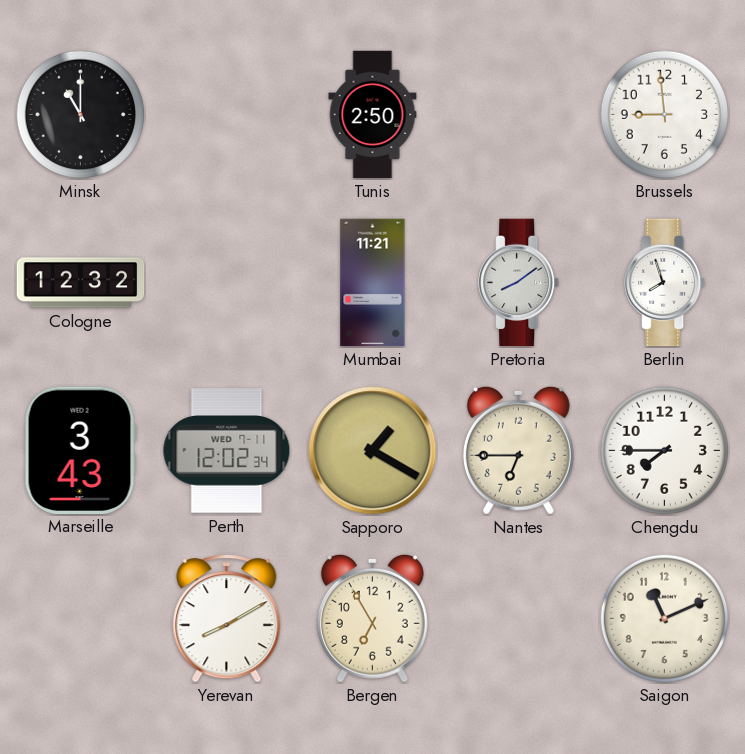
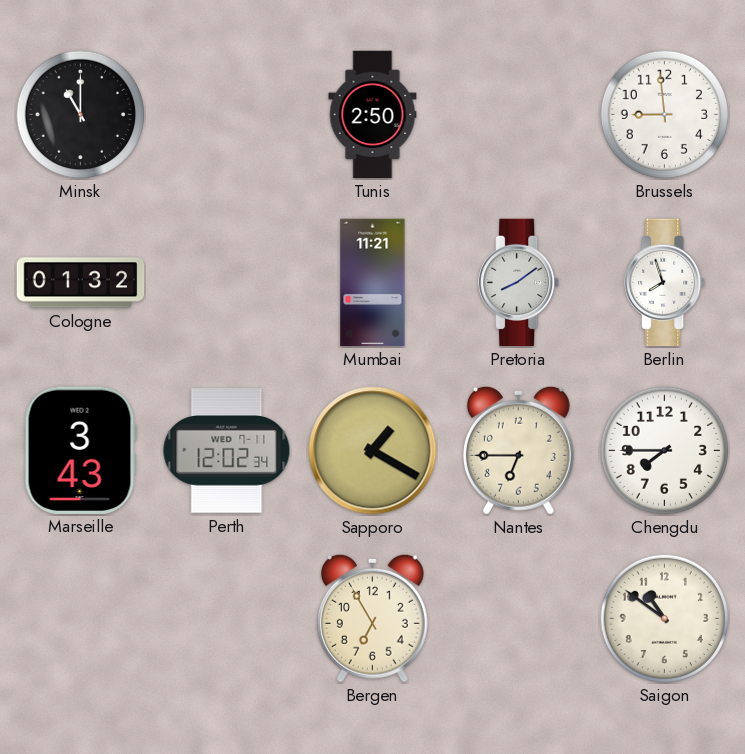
Cologne: 12:32 -> 01:32
Yerevan: 8:10 -> none
Saigon: 11:11 -> 10:51
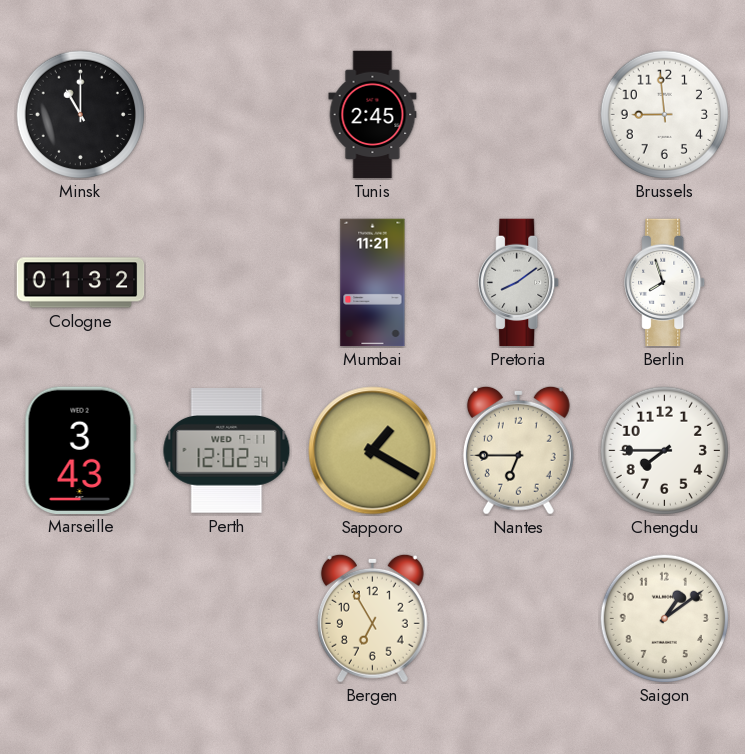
Tunis: 2:50 -> 2:45
Saigon: 10:51 -> 1:09
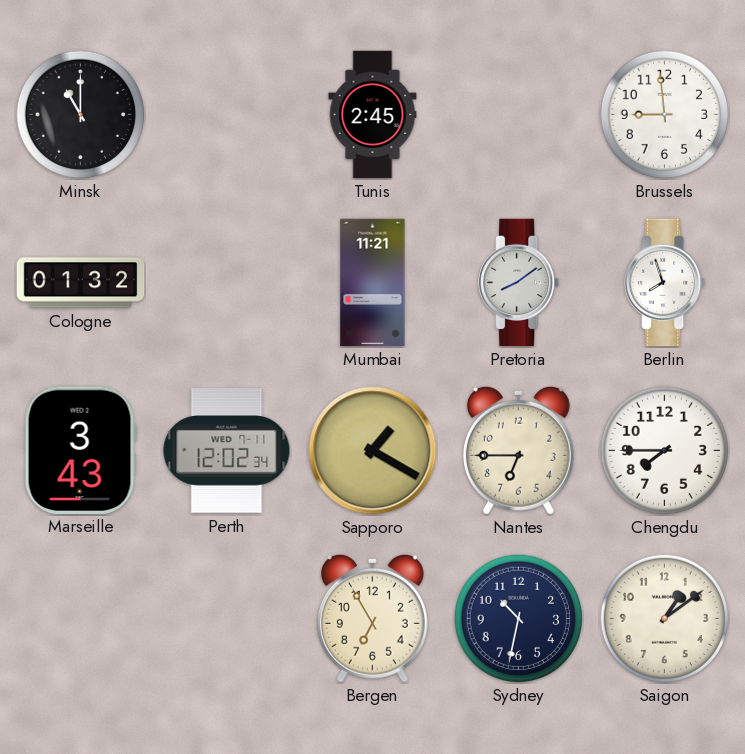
Sydney: none -> 10:32
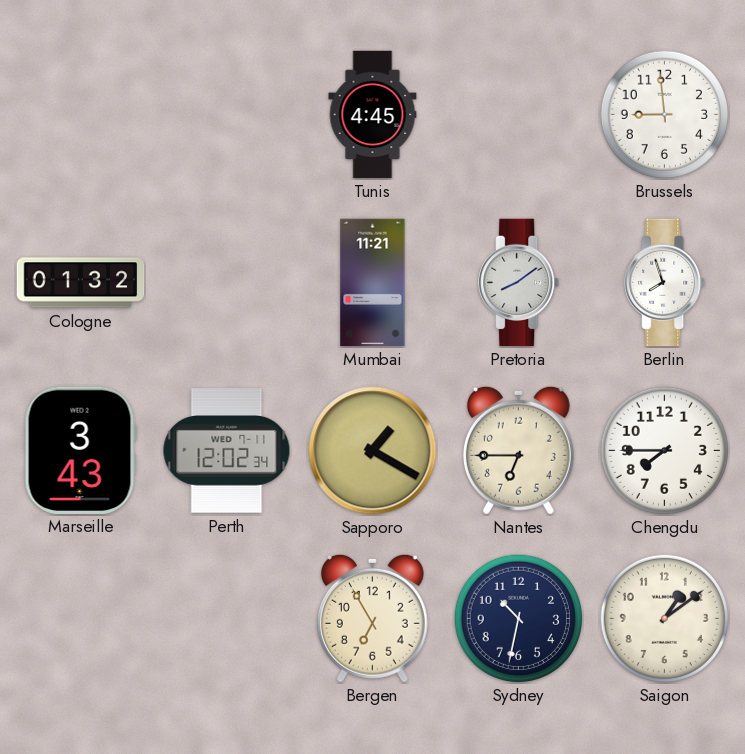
Minsk: 11:00 -> none
Tunis: 2:45 -> 4:45
